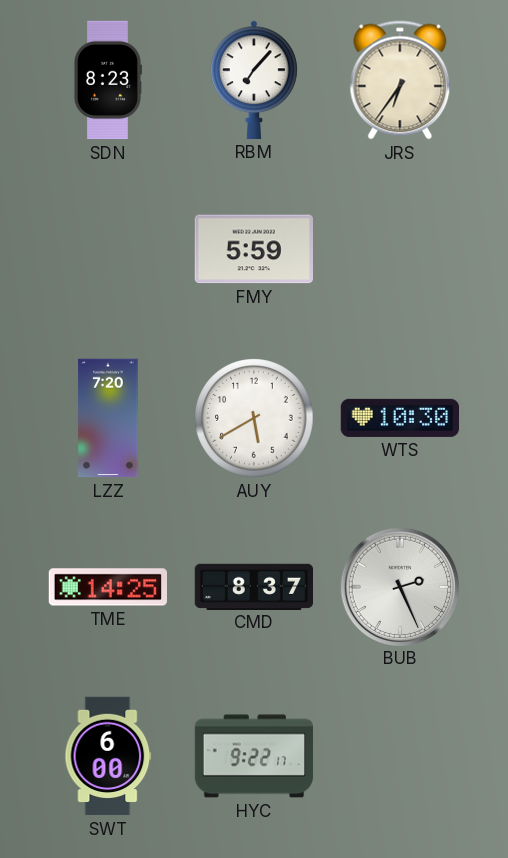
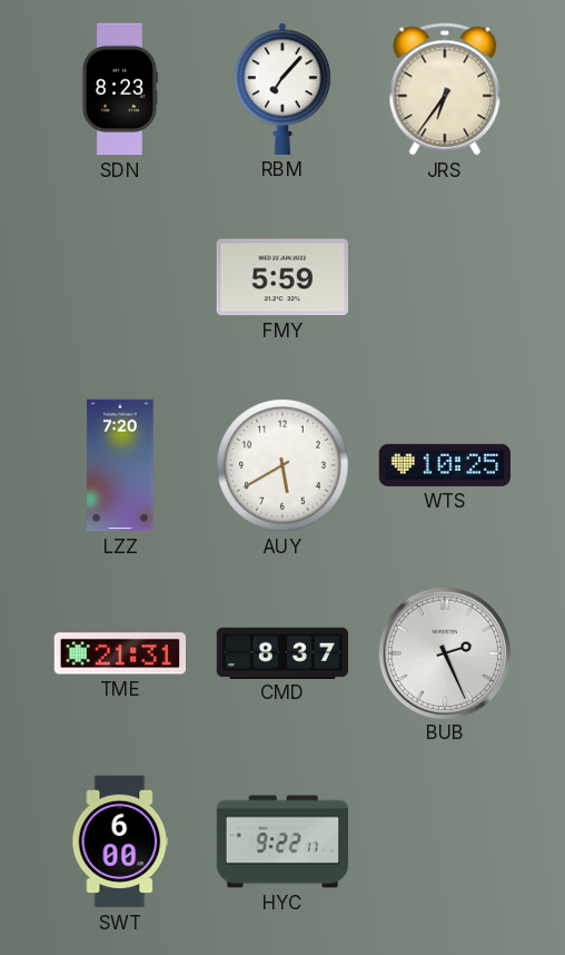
WTS: 10:30 -> 10:25
TME: 14:25 -> 21:31
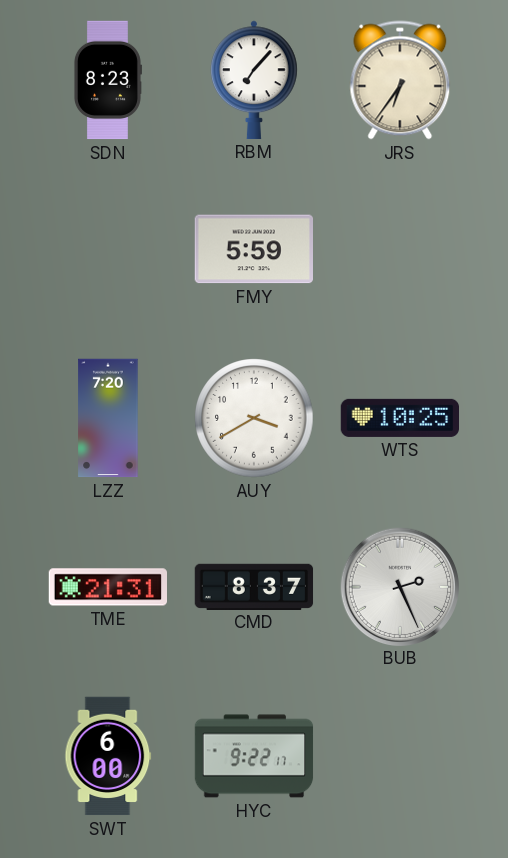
AUY: 5:40 -> 3:40
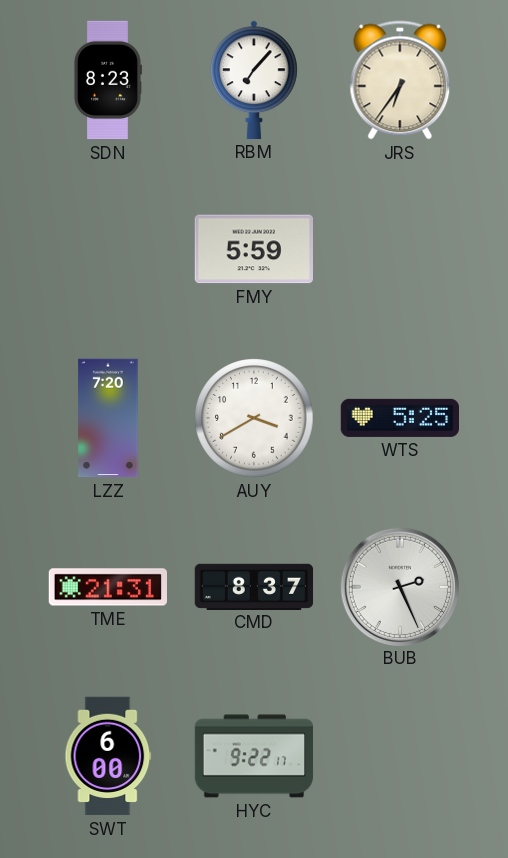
WTS: 10:25 -> 5:25
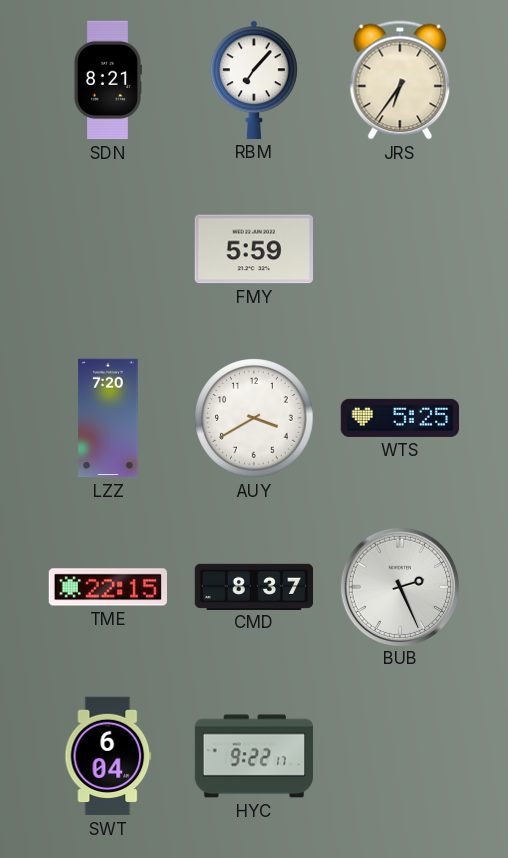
SDN: 8:23 -> 8:21
TME: 21:31 -> 22:15
SWT: 6:00 -> 6:04
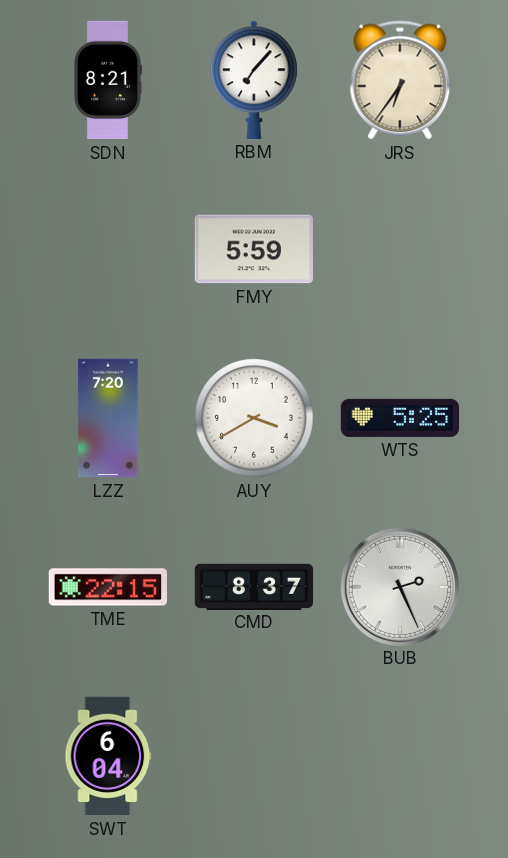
HYC: 9:22 -> none
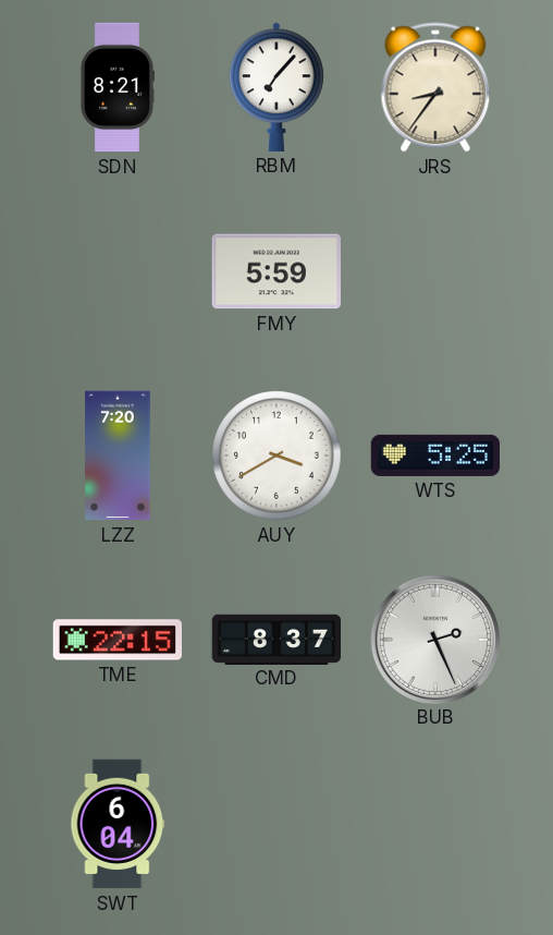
JRS: 6:36 -> 8:36
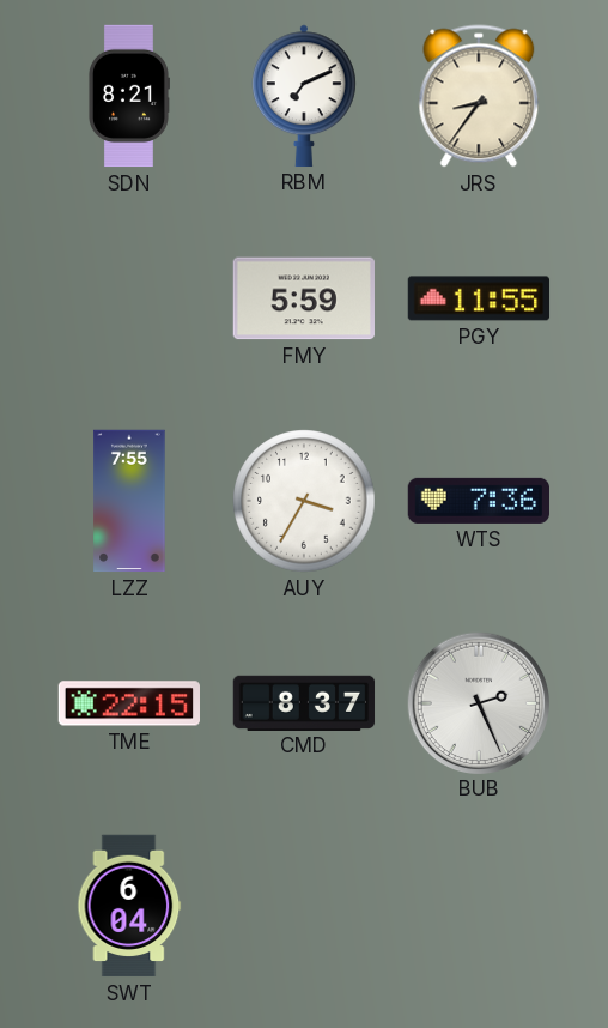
RBM: 7:07 -> 7:11
PGY: none -> 11:55
LZZ: 7:20 -> 7:55
AUY: 3:40 -> 3:35
WTS: 5:25 -> 7:36
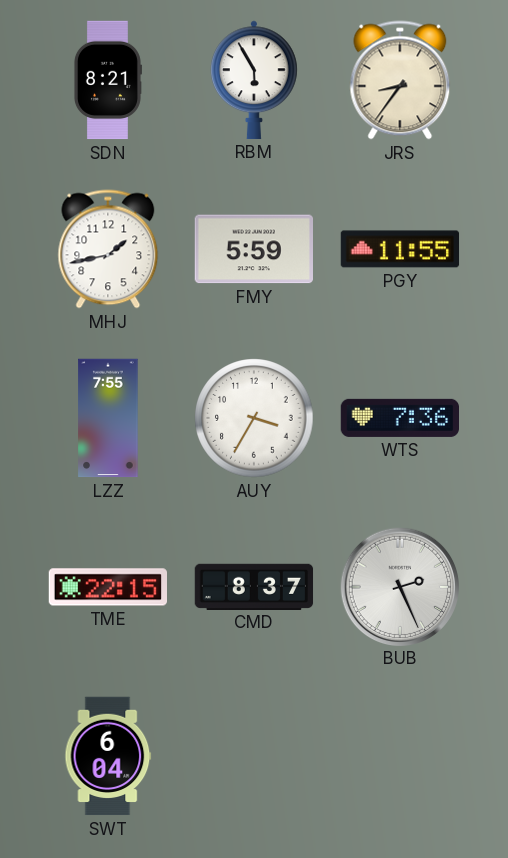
RBM: 7:11 -> 5:55
MHJ: none -> 1:43
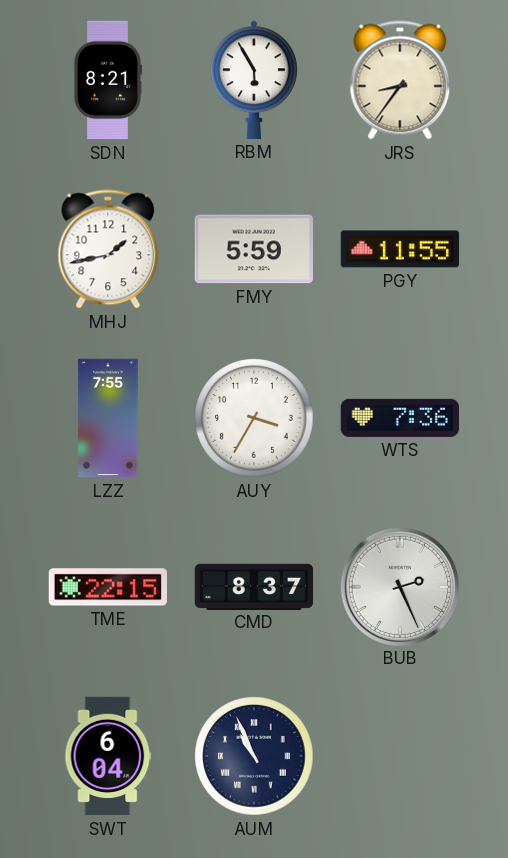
AUM: none -> 10:56
